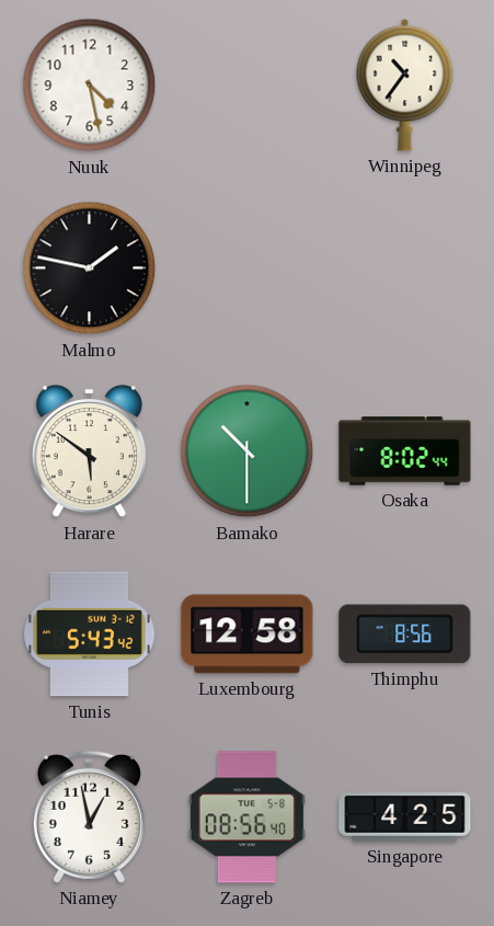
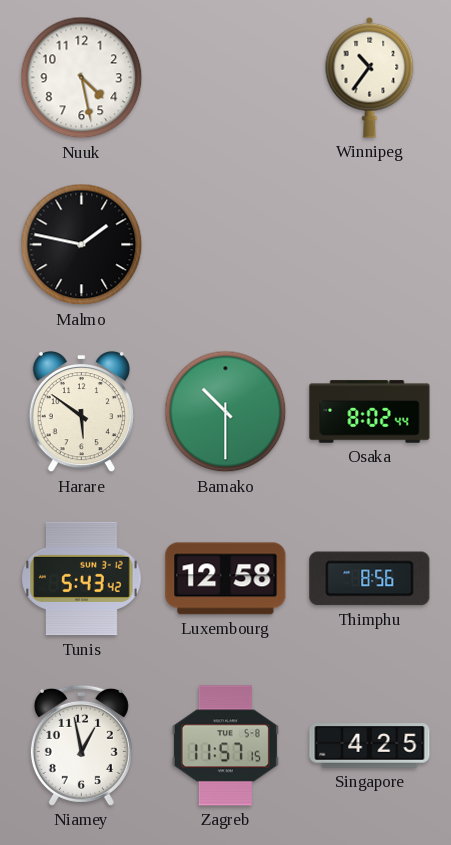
Zagreb: 08:56 -> 11:57
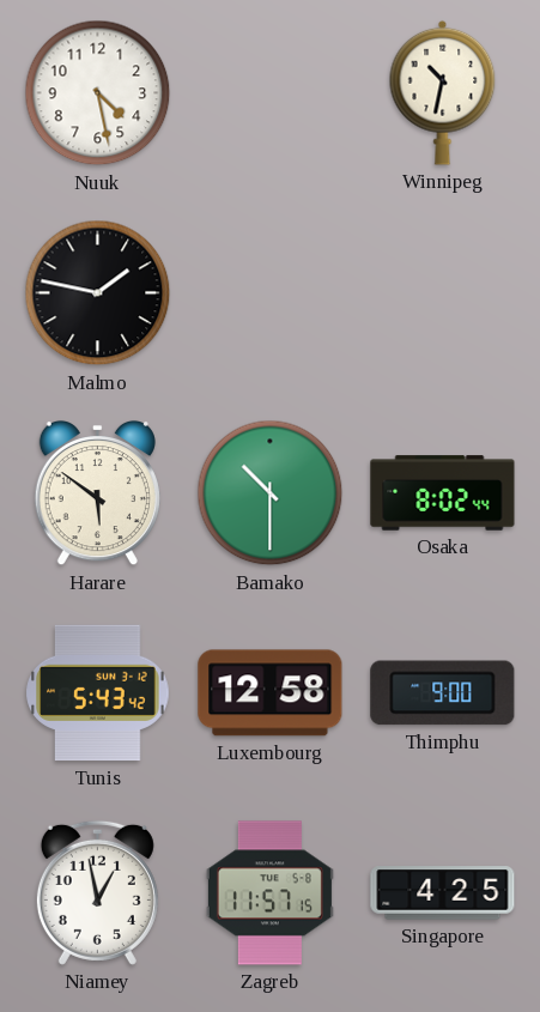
Winnipeg: 10:36 -> 10:32
Thimphu: 8:56 -> 9:00
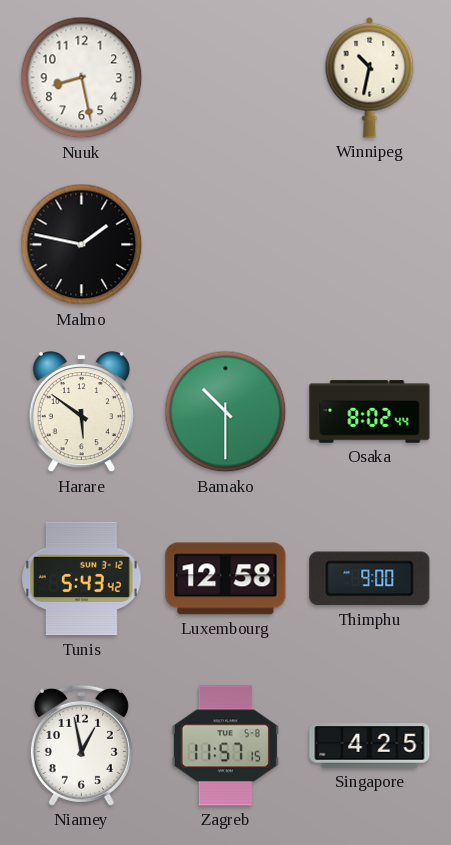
Nuuk: 4:28 -> 8:28
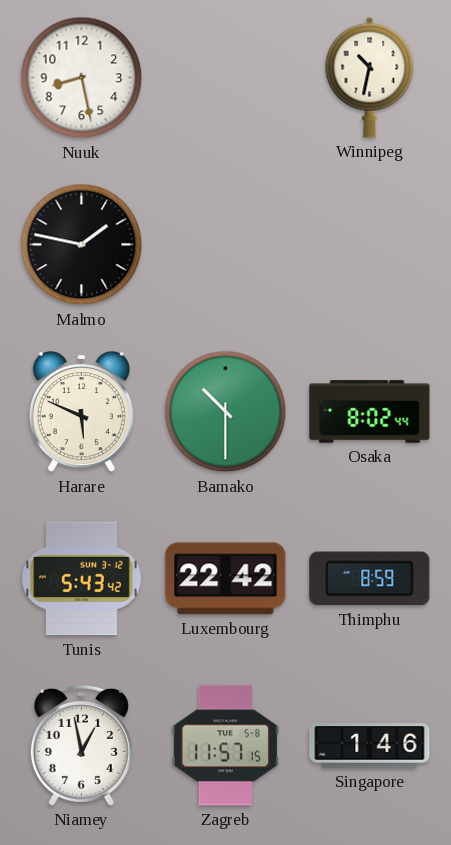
Harare: 5:51 -> 5:49
Luxembourg: 12:58 -> 22:42
Thimphu: 9:00 -> 8:59
Singapore: 4:25 -> 1:46
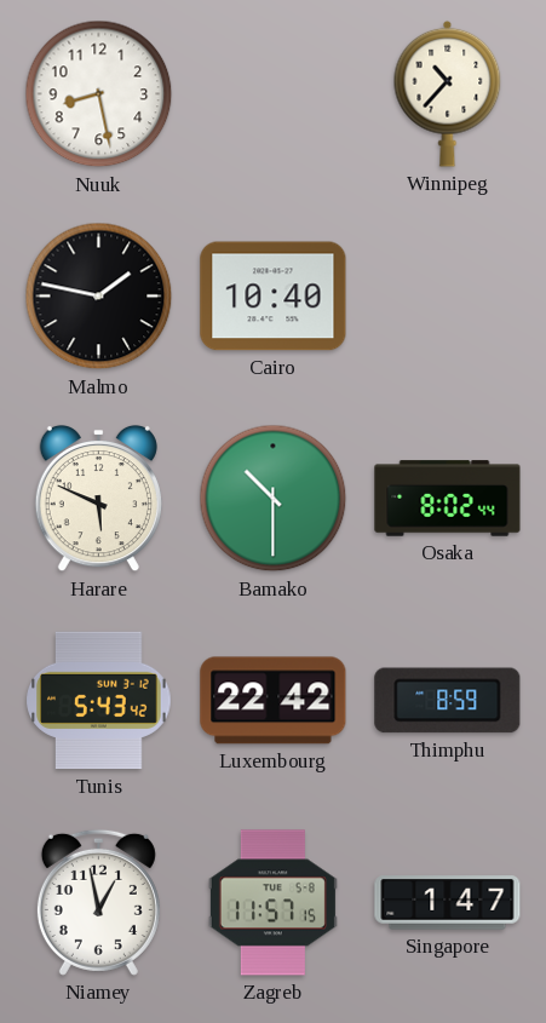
Winnipeg: 10:32 -> 10:37
Cairo: none -> 10:40
Singapore: 1:46 -> 1:47
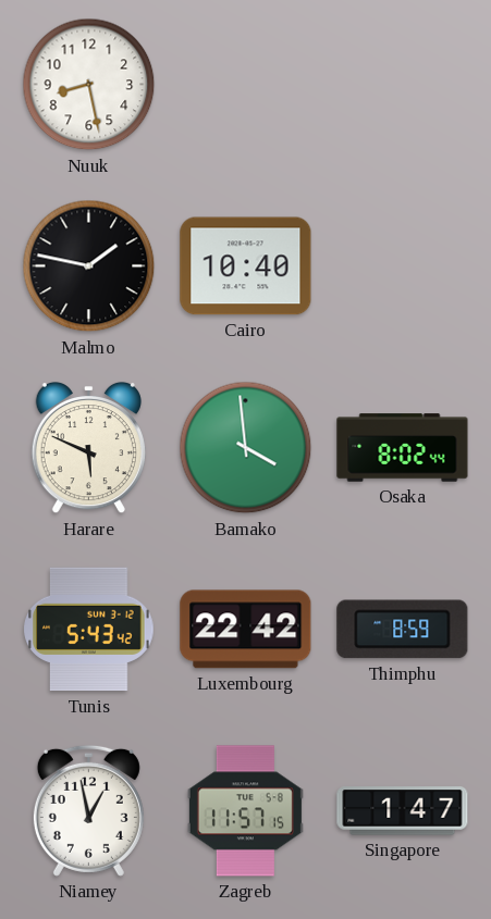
Winnipeg: 10:37 -> none
Bamako: 10:30 -> 3:59
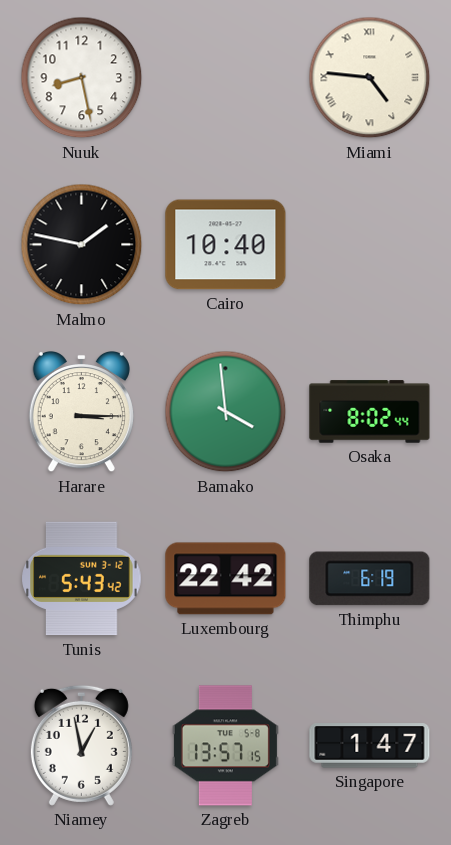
Miami: none -> 4:46
Harare: 5:49 -> 3:15
Thimphu: 8:59 -> 6:19
Zagreb: 11:57 -> 13:57
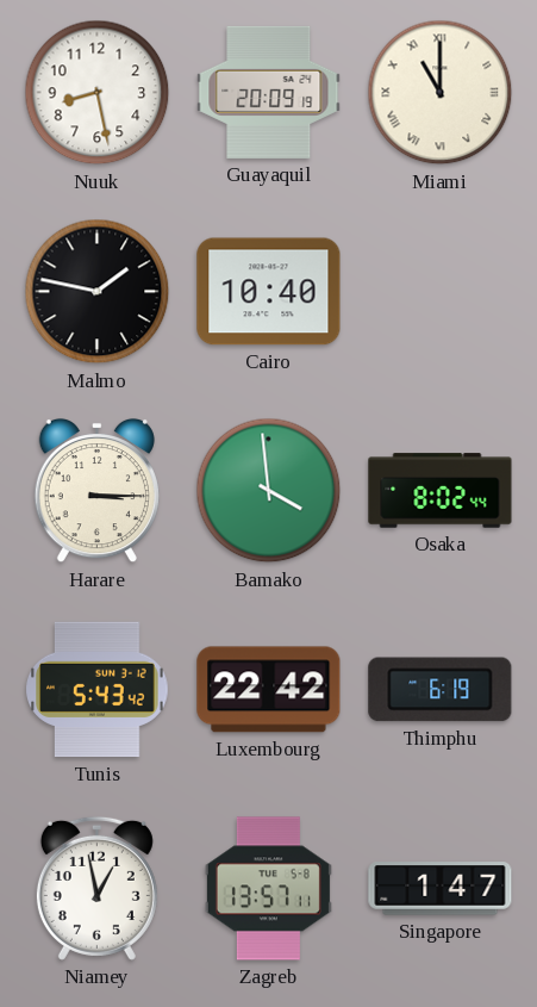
Guayaquil: none -> 20:09
Miami: 4:46 -> 11:00
Zagreb: 13:57:15 -> 13:57:11
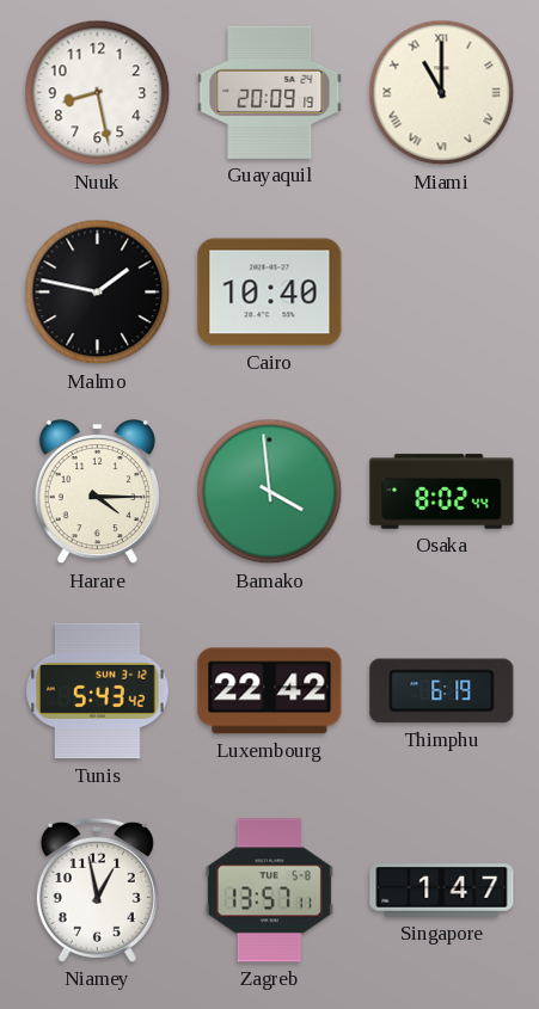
Harare: 3:15 -> 4:15
